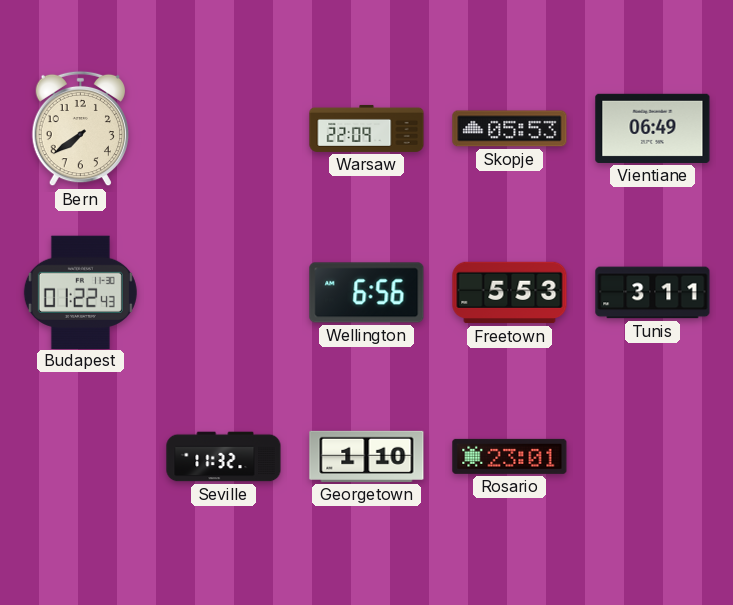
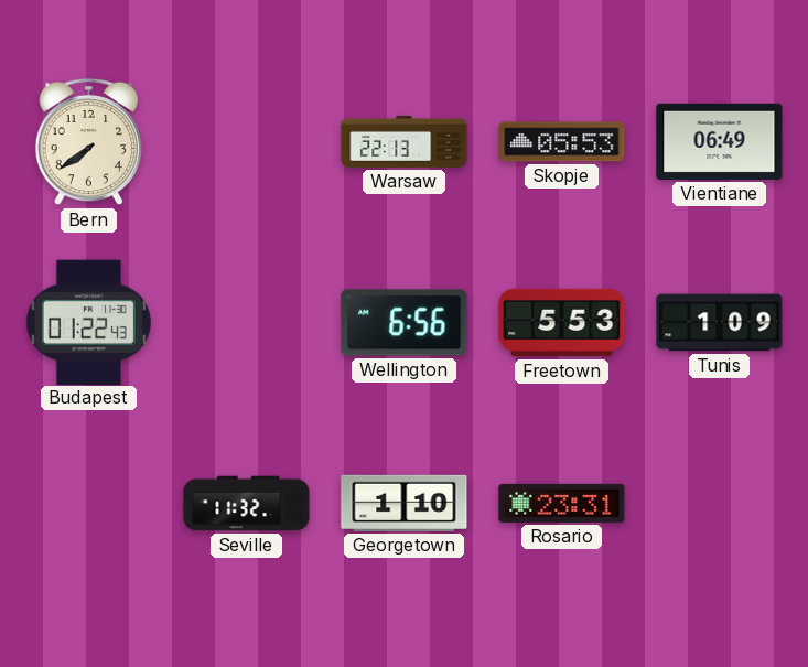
Warsaw: 22:09 -> 22:13
Tunis: 3:11 -> 1:09
Rosario: 23:01 -> 23:31
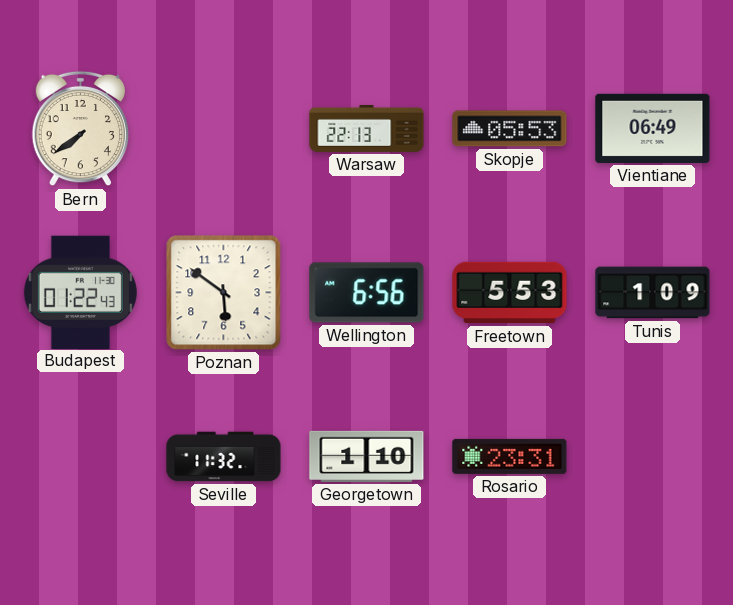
Poznan: none -> 5:51
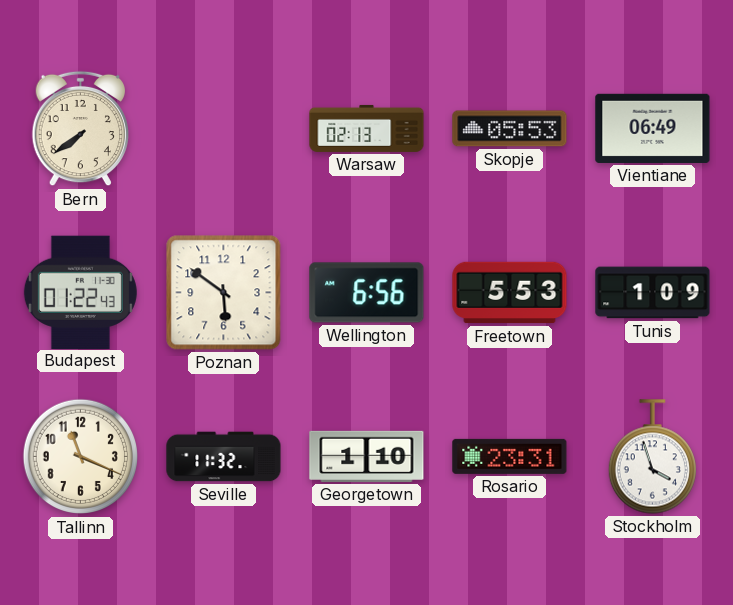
Warsaw: 22:13 -> 02:13
Tallinn: none -> 11:19
Stockholm: none -> 3:57
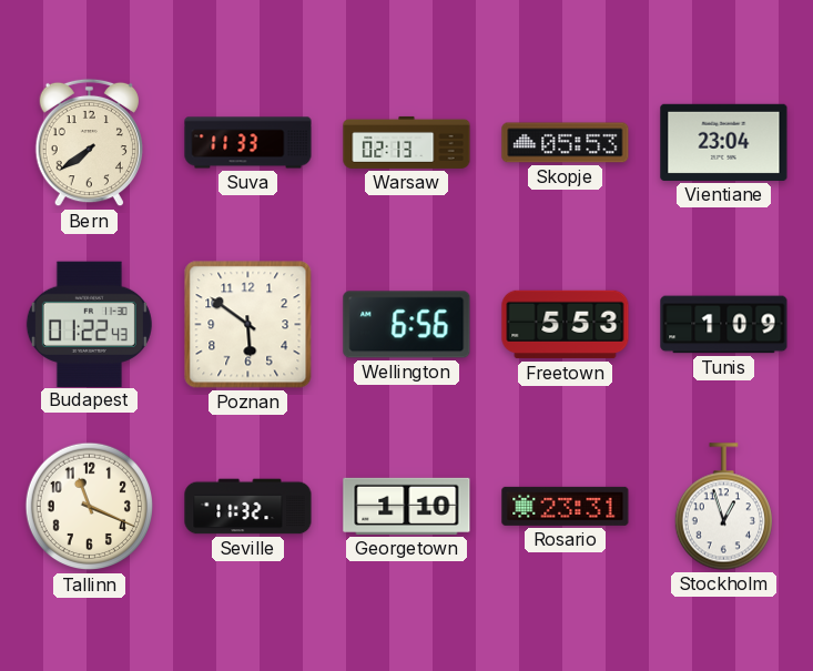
Suva: none -> 11:33
Vientiane: 06:49 -> 23:04
Stockholm: 3:57 -> 12:57
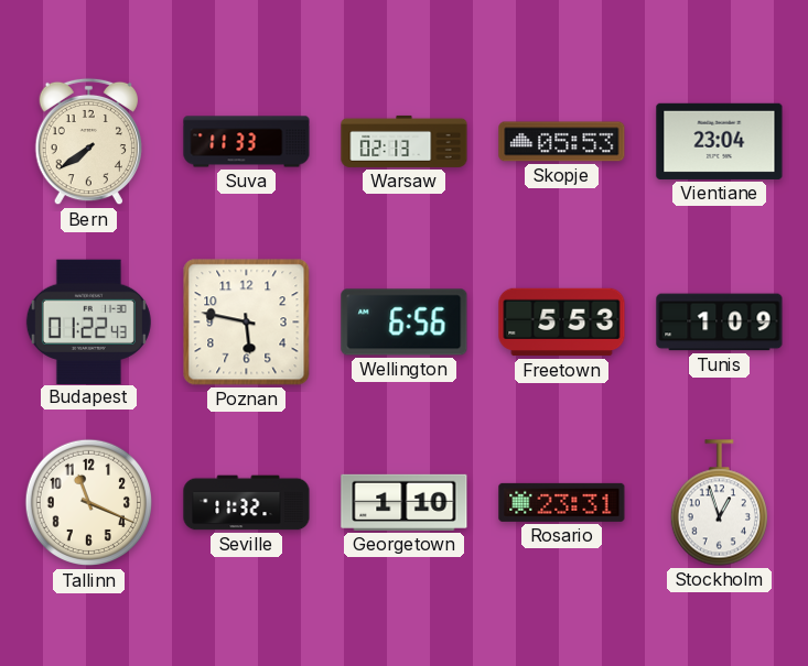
Poznan: 5:51 -> 5:47
